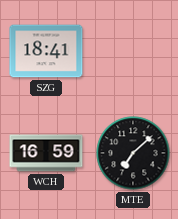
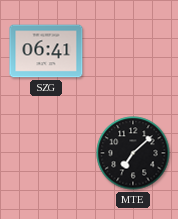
SZG: 18:41 -> 06:41
WCH: 16:59 -> none
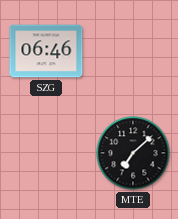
SZG: 06:41 -> 06:46
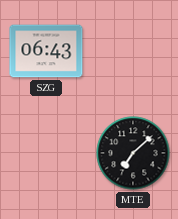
SZG: 06:46 -> 06:43
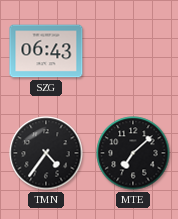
TMN: none -> 4:36
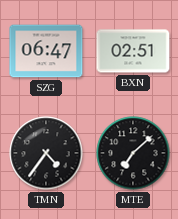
SZG: 06:43 -> 06:47
BXN: none -> 02:51
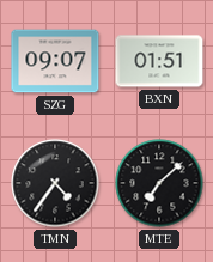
SZG: 06:47 -> 09:07
BXN: 02:51 -> 01:51
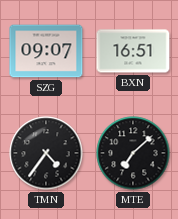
BXN: 01:51 -> 16:51
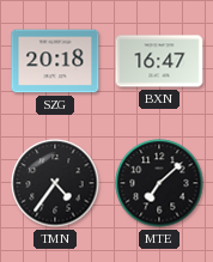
SZG: 09:07 -> 20:18
BXN: 16:51 -> 16:47
